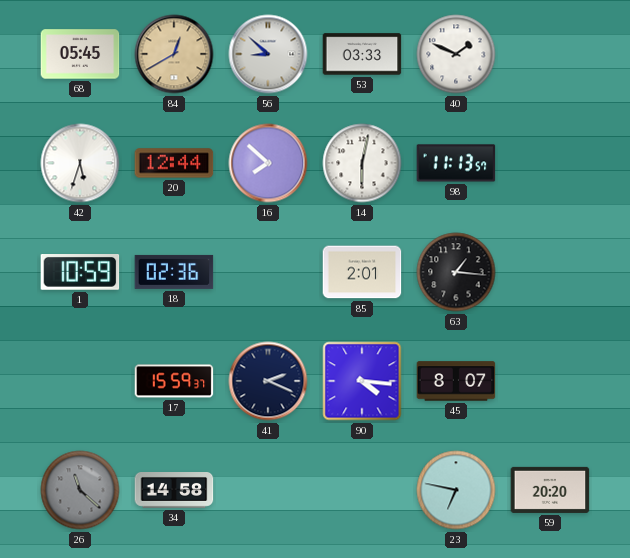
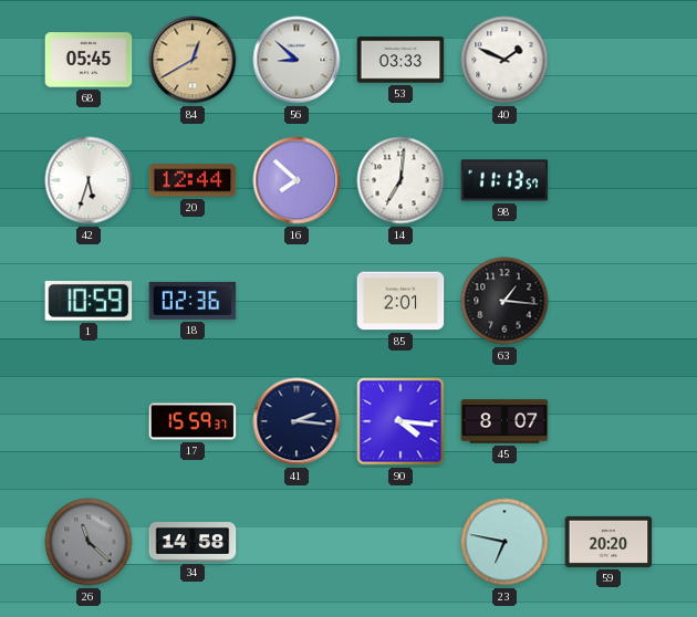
14: 6:02 -> 7:01
41: 2:19 -> 2:16
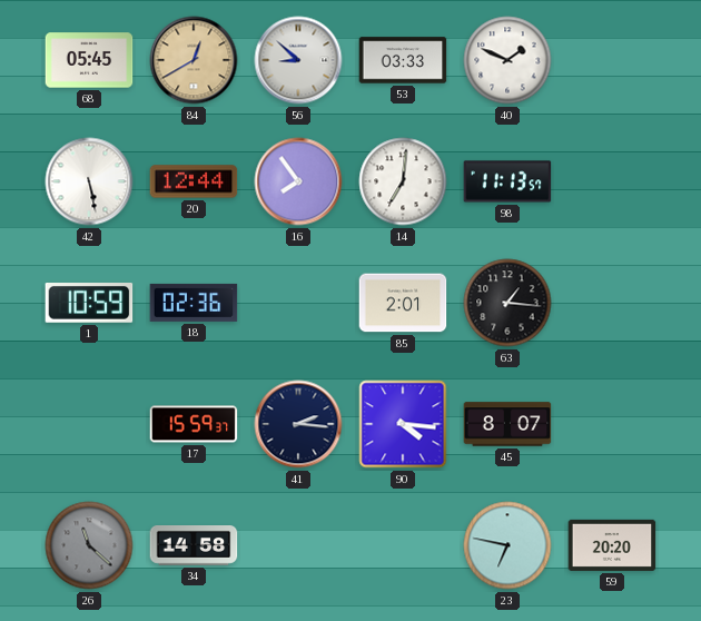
42: 5:33 -> 5:28
16: 7:52 -> 7:54
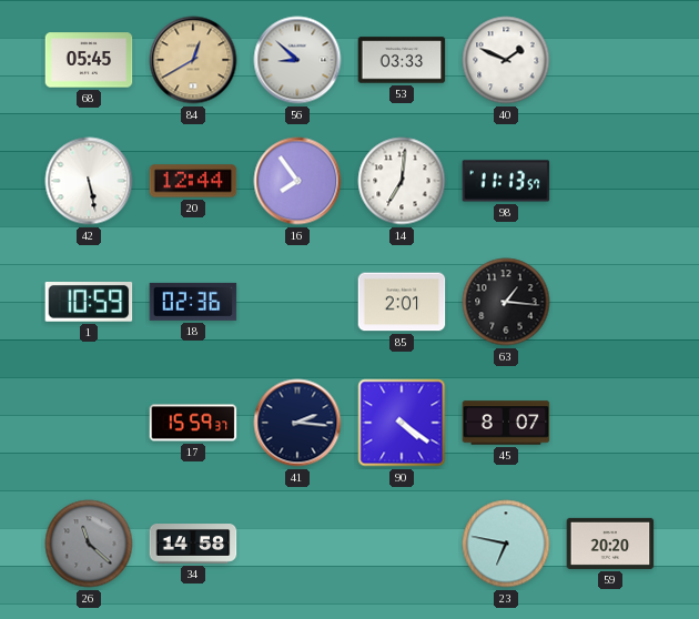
90: 4:16 -> 4:21
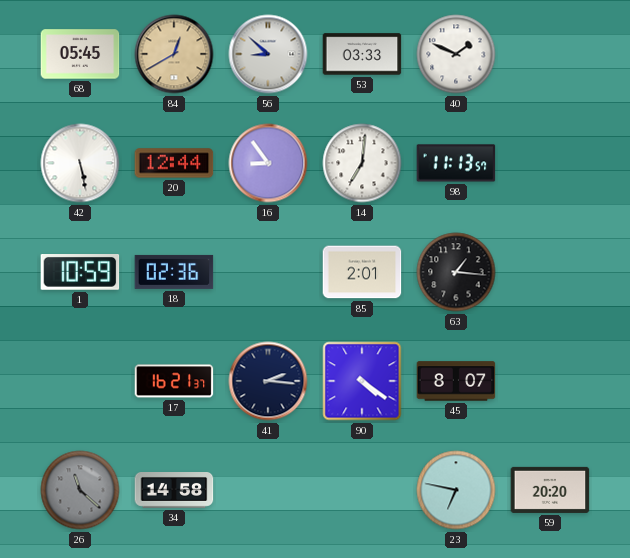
16: 7:54 -> 8:54
17: 15:59 -> 16:21
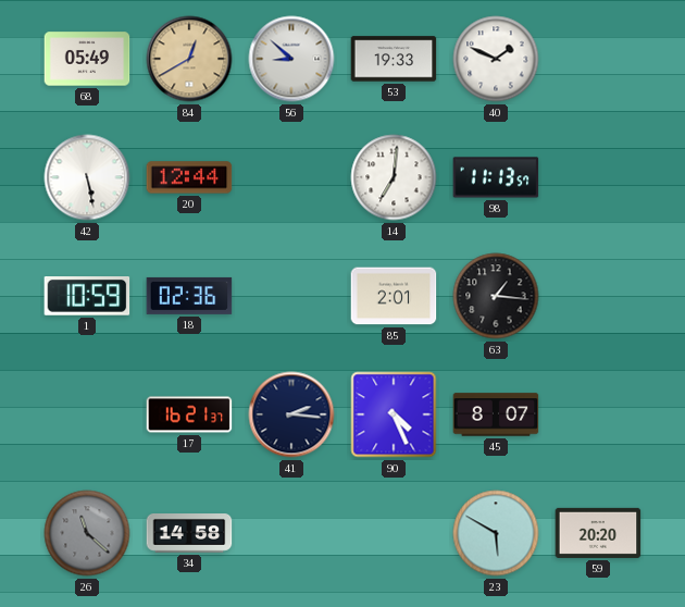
68: 05:45 -> 05:49
53: 03:33 -> 19:33
16: 8:54 -> none
90: 4:21 -> 4:26
23: 6:47 -> 5:50
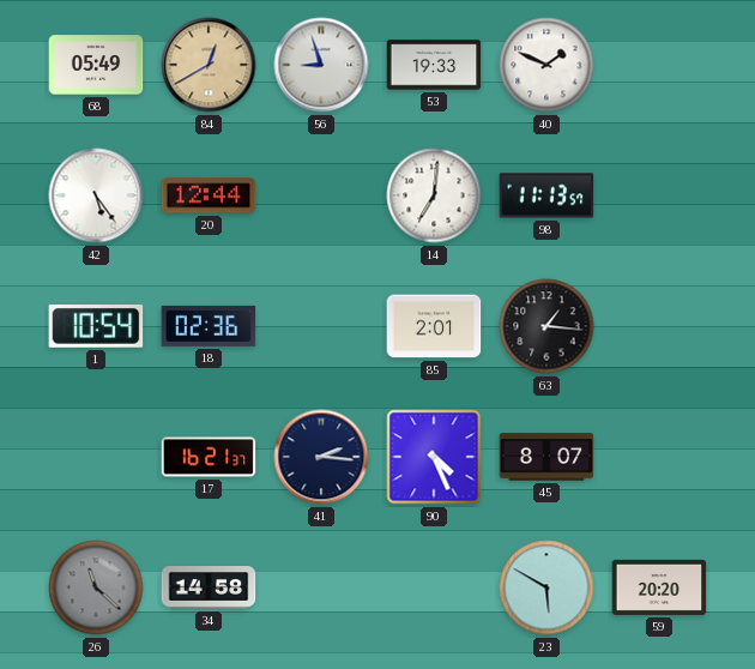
56: 8:52 -> 8:57
42: 5:28 -> 5:24
1: 10:59 -> 10:54
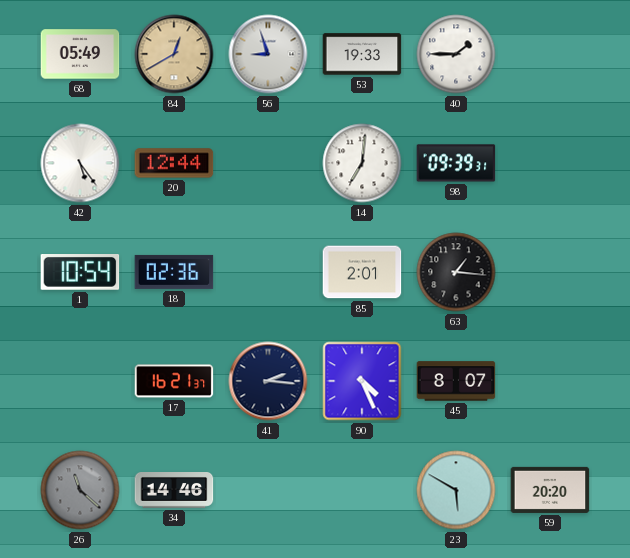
40: 1:49 -> 1:45
98: 11:13 -> 09:39
34: 14:58 -> 14:46
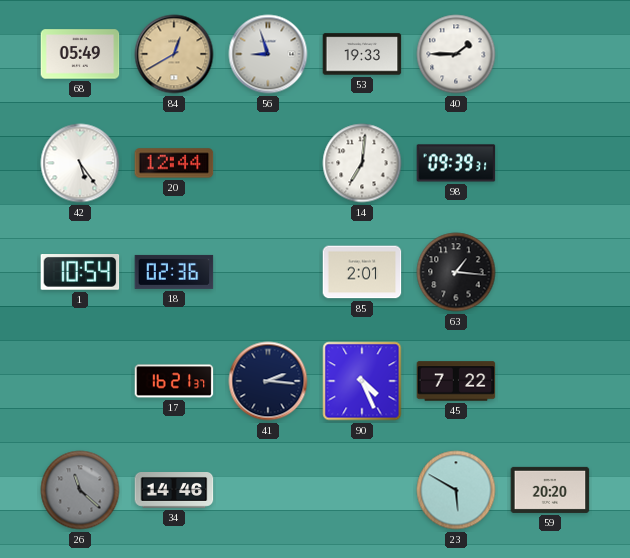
45: 8:07 -> 7:22
